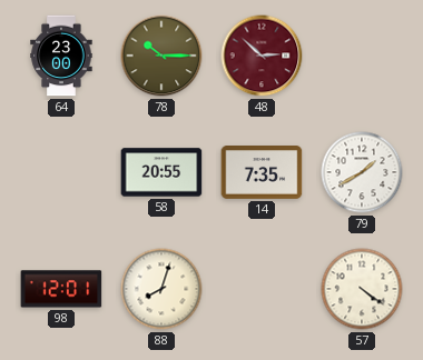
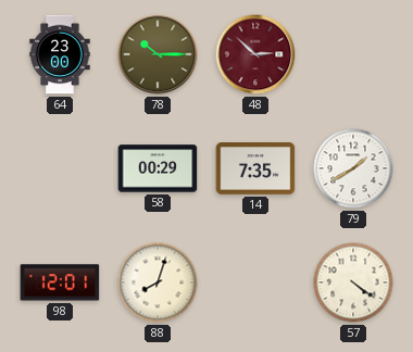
58: 20:55 -> 00:29
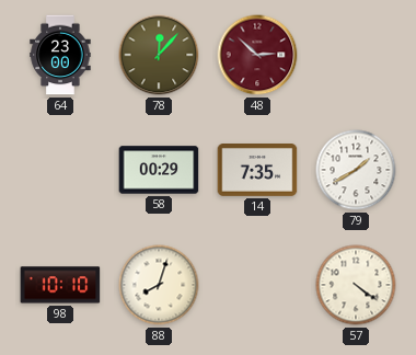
78: 10:15 -> 12:07
98: 12:01 -> 10:10
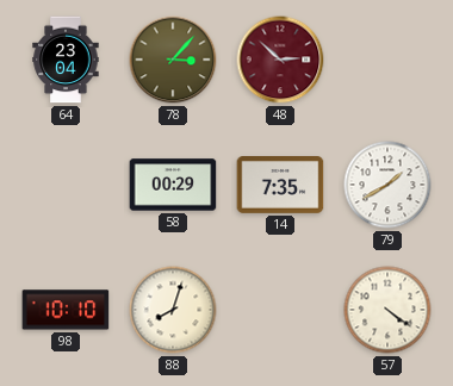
64: 23:00 -> 23:04
78: 12:07 -> 3:07
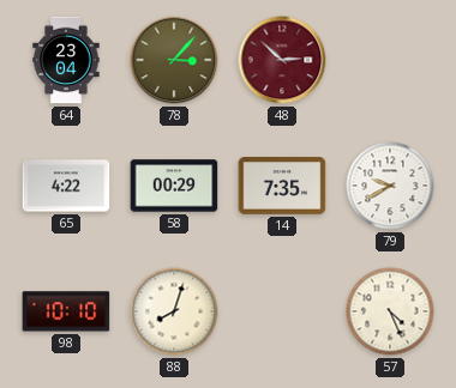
65: none -> 4:22
79: 1:40 -> 9:40
57: 4:21 -> 4:26
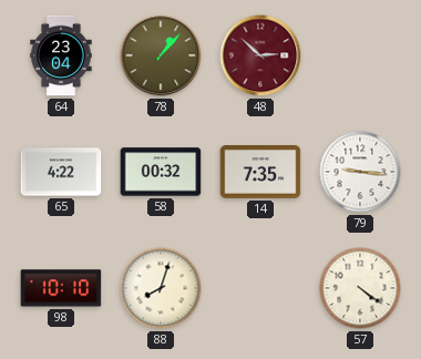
78: 3:07 -> 1:07
58: 00:29 -> 00:32
79: 9:40 -> 9:16
57: 4:26 -> 4:21
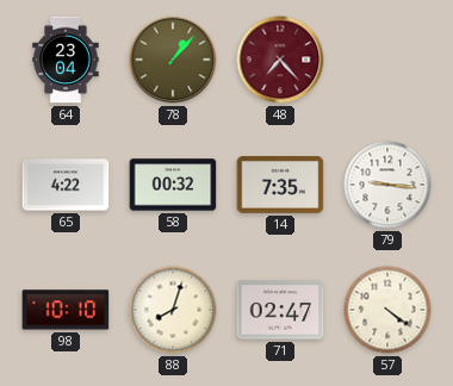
48: 2:52 -> 7:23
71: none -> 02:47
